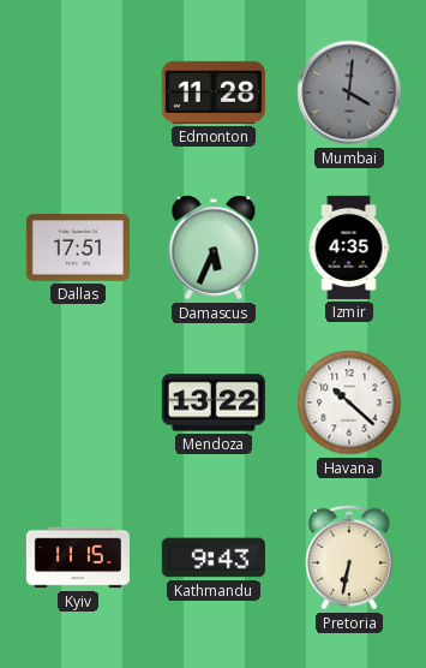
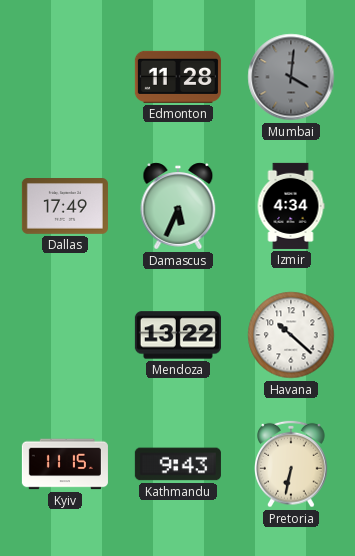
Dallas: 17:51 -> 17:49
Izmir: 4:35 -> 4:34
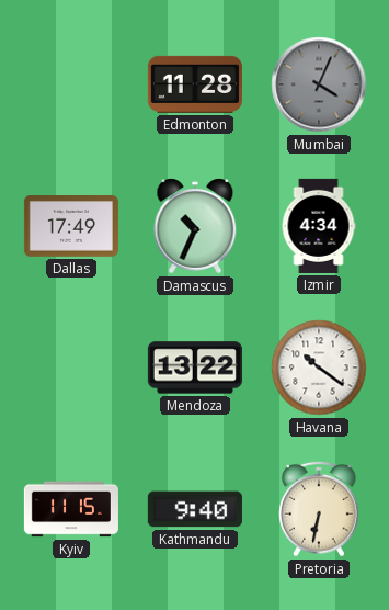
Mumbai: 4:01 -> 4:04
Damascus: 5:34 -> 10:34
Havana: 10:22 -> 10:21
Kathmandu: 9:43 -> 9:40
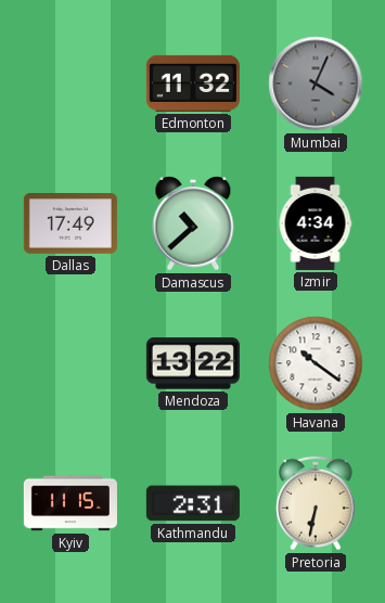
Edmonton: 11:28 -> 11:32
Damascus: 10:34 -> 10:38
Kathmandu: 9:40 -> 2:31
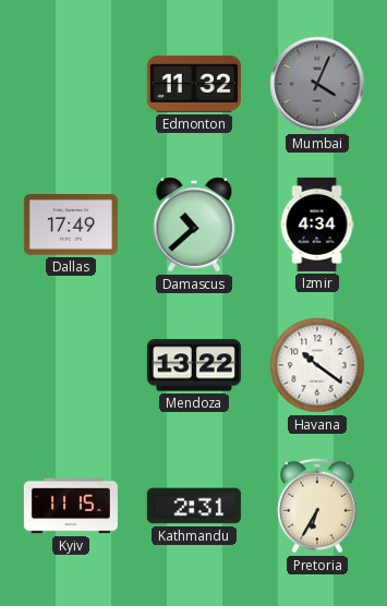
Pretoria: 6:32 -> 6:35
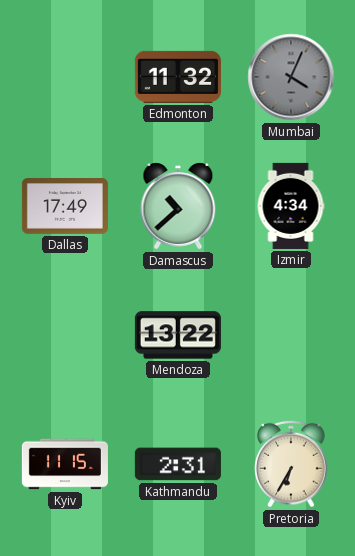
Havana: 10:21 -> none
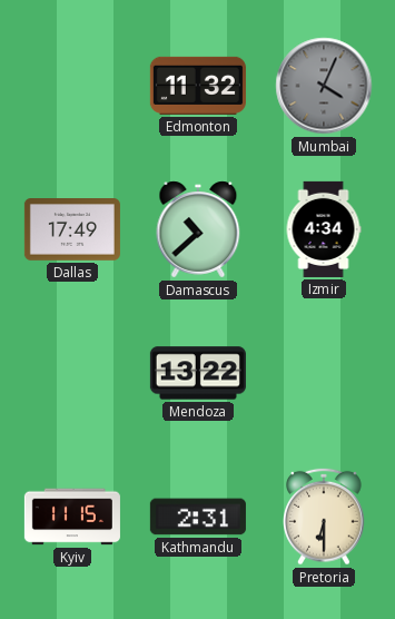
Pretoria: 6:35 -> 6:30
